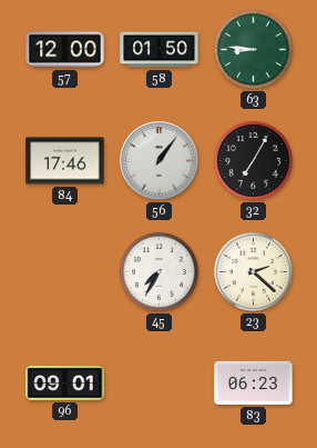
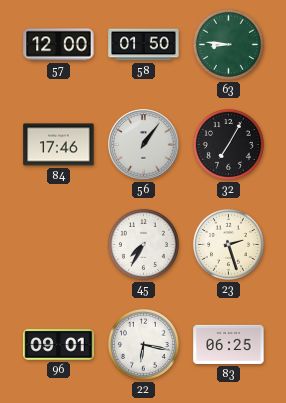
23: 2:22 -> 2:27
22: none -> 6:17
83: 06:23 -> 06:25
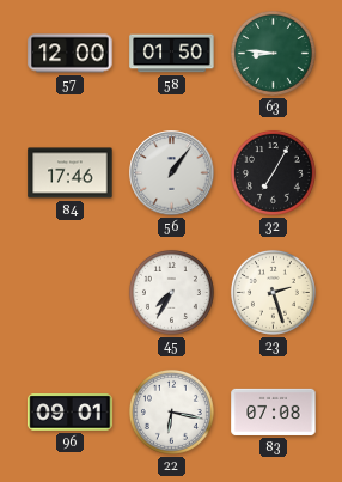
83: 06:25 -> 07:08
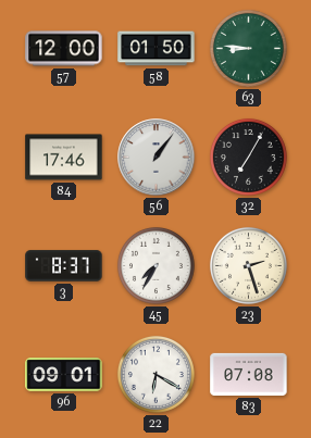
3: none -> 8:37
22: 6:17 -> 6:20
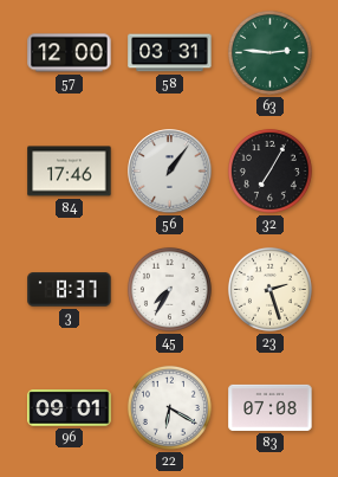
58: 01:50 -> 03:31
63: 8:46 -> 2:46
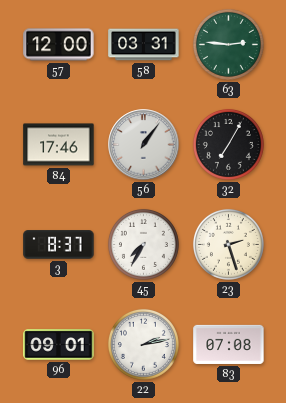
22: 6:20 -> 2:13
